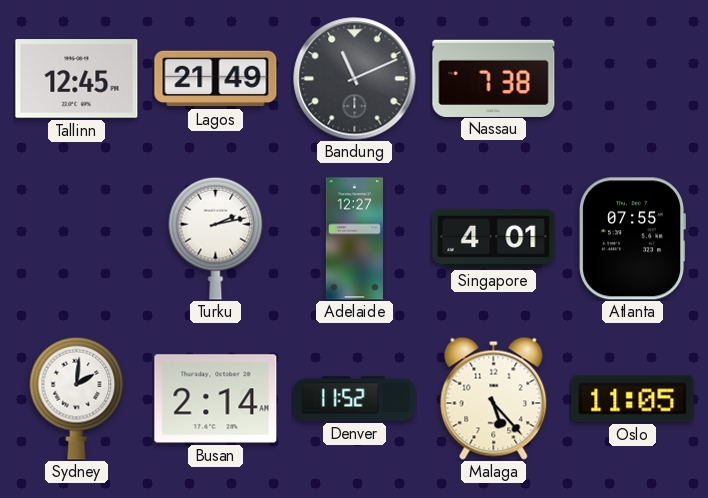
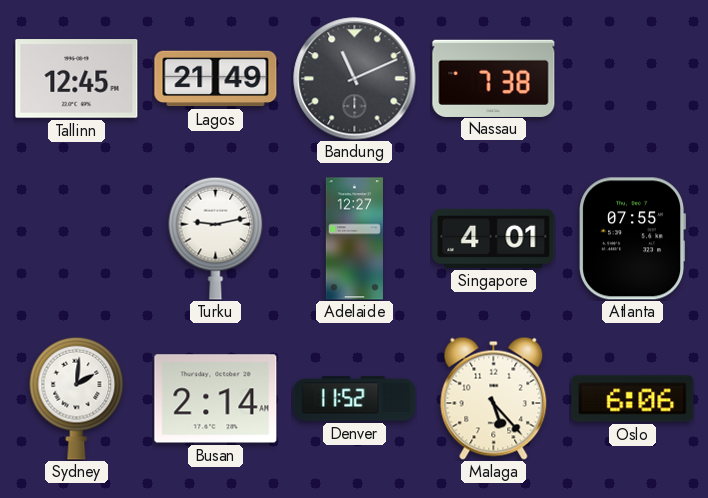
Turku: 2:13 -> 9:13
Oslo: 11:05 -> 6:06
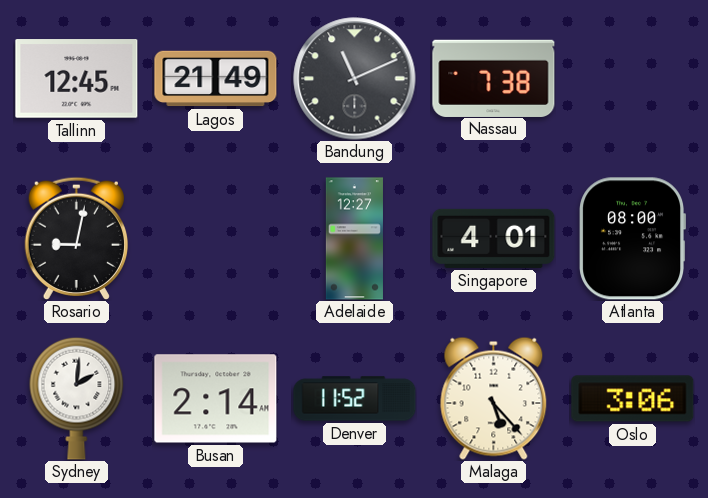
Rosario: none -> 9:02
Turku: 9:13 -> none
Atlanta: 07:55 -> 08:00
Oslo: 6:06 -> 3:06
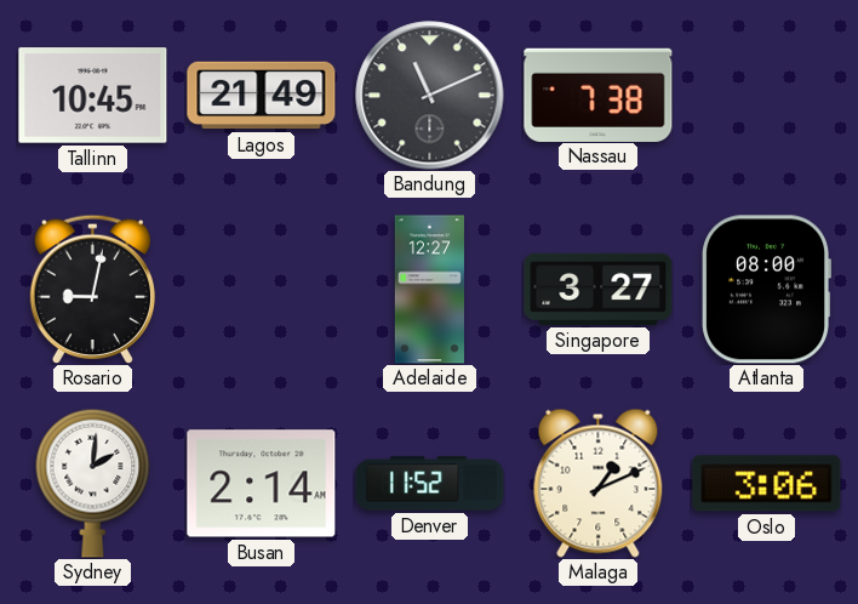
Tallinn: 12:45 -> 10:45
Singapore: 4:01 -> 3:27
Malaga: 5:23 -> 1:11
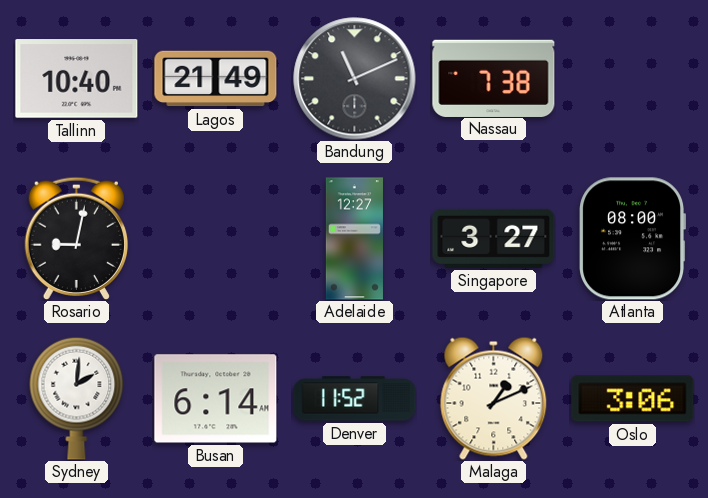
Tallinn: 10:45 -> 10:40
Busan: 2:14 -> 6:14
